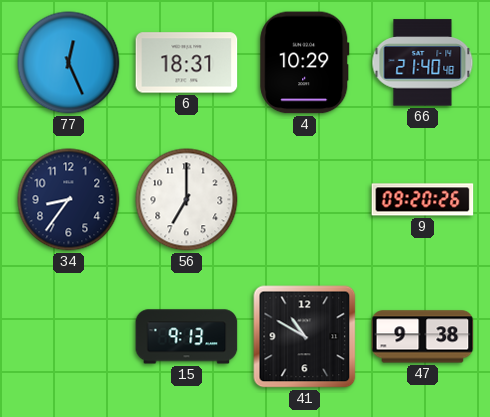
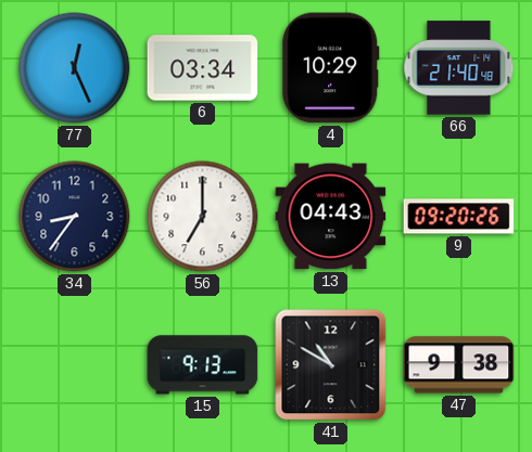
6: 18:31 -> 03:34
13: none -> 04:43
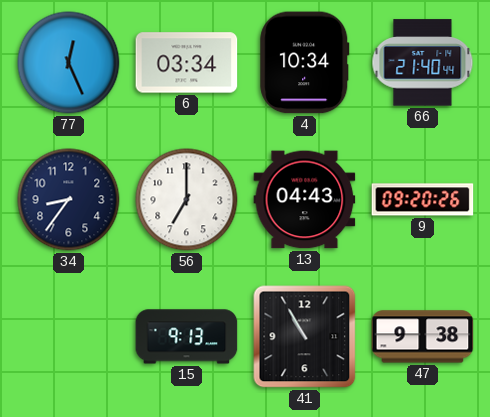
4: 10:29 -> 10:34
66: 21:40:48 -> 21:40:44
41: 10:50 -> 10:55
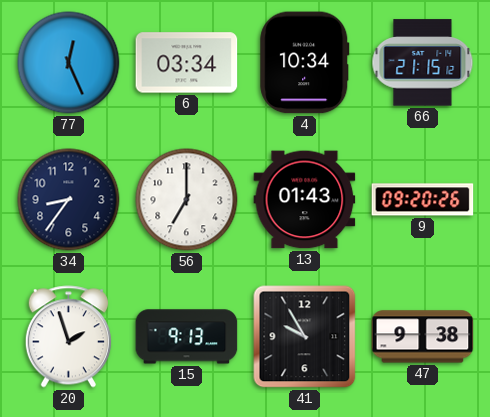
66: 21:40 -> 21:15
13: 04:43 -> 01:43
20: none -> 1:57
41: 10:55 -> 9:55
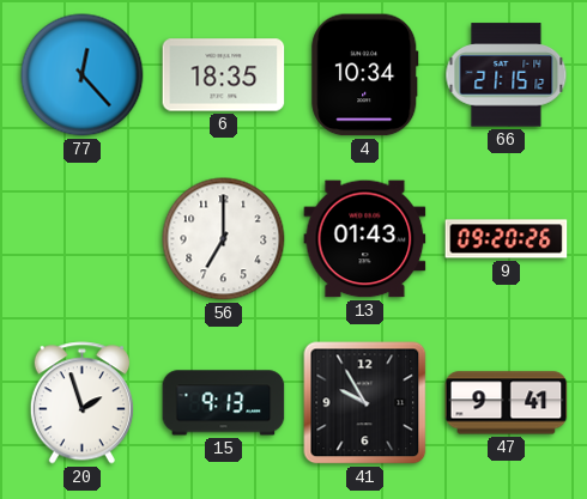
77: 12:26 -> 12:23
6: 03:34 -> 18:35
34: 8:36 -> none
47: 9:38 -> 9:41
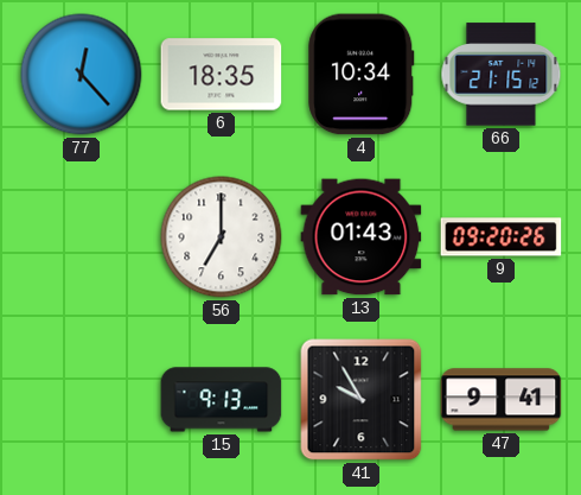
20: 1:57 -> none
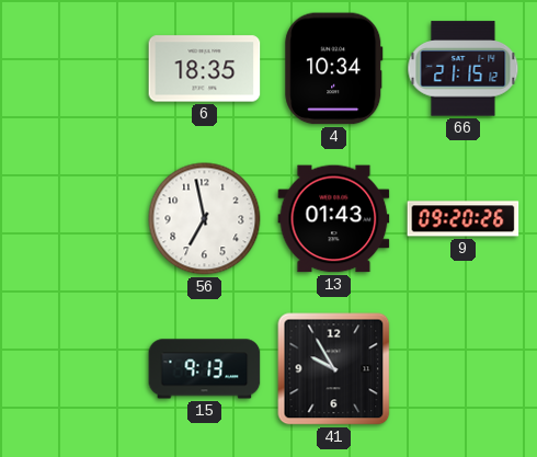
77: 12:23 -> none
56: 7:00 -> 6:58
47: 9:41 -> none
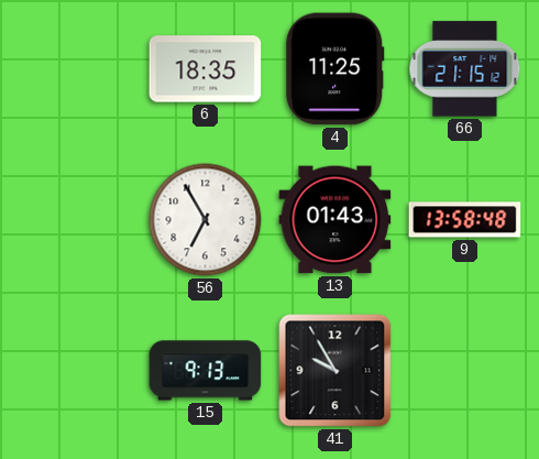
4: 10:34 -> 11:25
56: 6:58 -> 6:55
9: 09:20 -> 13:58
